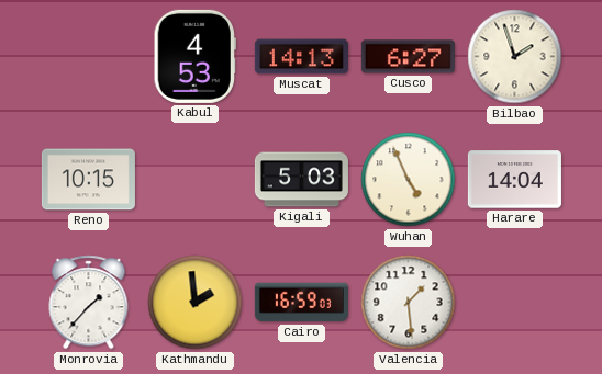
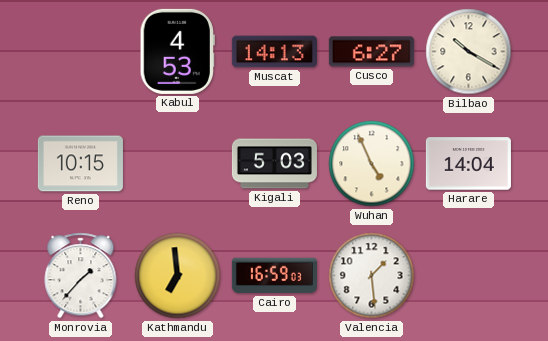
Bilbao: 1:57 -> 10:20
Kathmandu: 1:59 -> 6:59
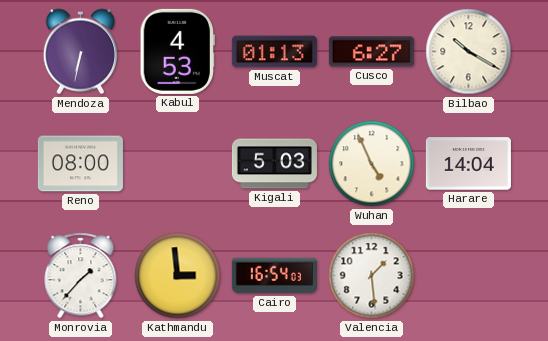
Mendoza: none -> 6:32
Muscat: 14:13 -> 01:13
Reno: 10:15 -> 08:00
Kathmandu: 6:59 -> 2:59
Cairo: 16:59 -> 16:54
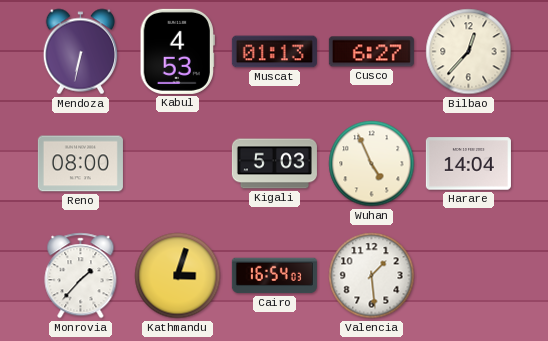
Bilbao: 10:20 -> 12:37
Kathmandu: 2:59 -> 3:03
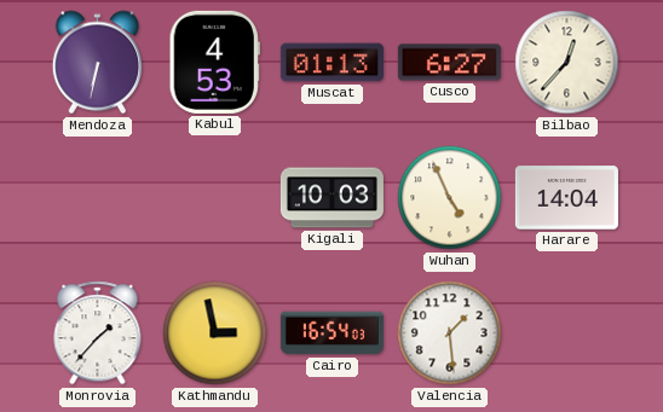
Reno: 08:00 -> none
Kigali: 5:03 -> 10:03
Kathmandu: 3:03 -> 2:58
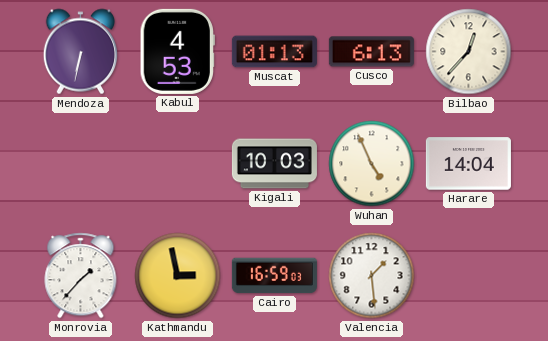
Cusco: 6:27 -> 6:13
Cairo: 16:54 -> 16:59
